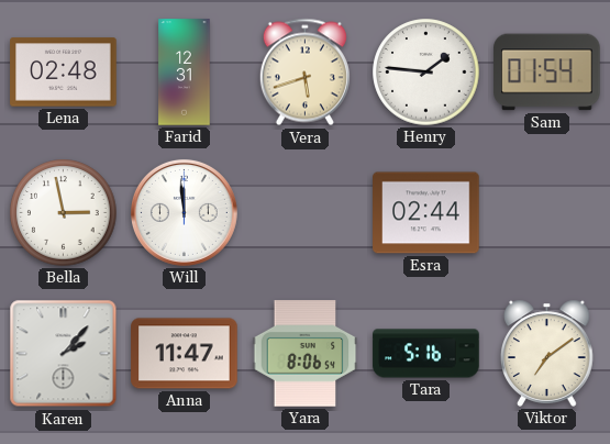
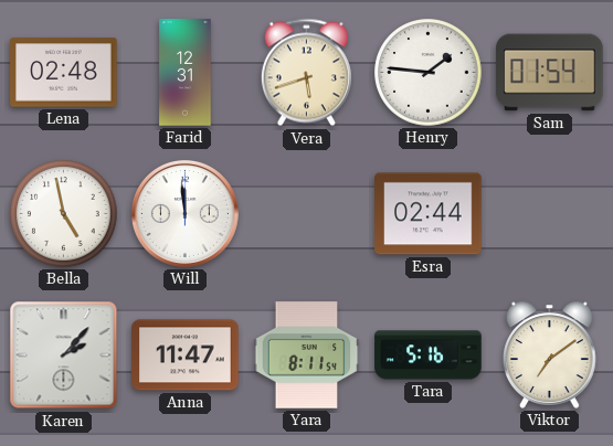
Bella: 2:58 -> 4:58
Yara: 8:06 -> 8:11
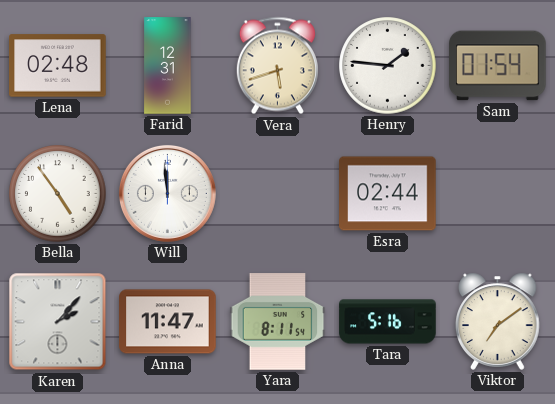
Bella: 4:58 -> 4:54
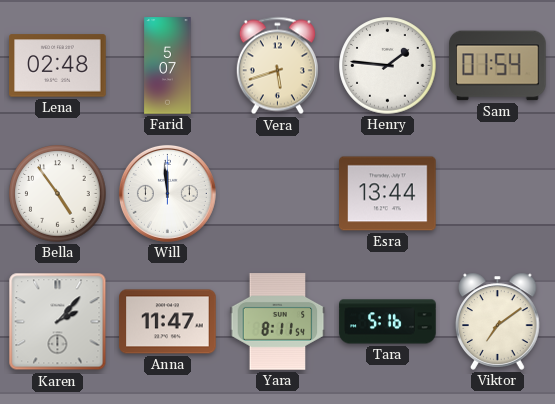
Farid: 12:31 -> 5:07
Esra: 02:44 -> 13:44
